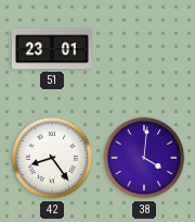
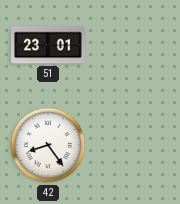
38: 4:01 -> none
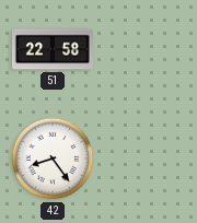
51: 23:01 -> 22:58
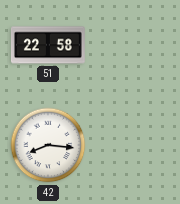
42: 8:24 -> 8:16
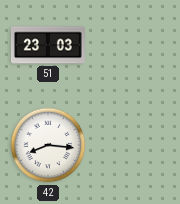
51: 22:58 -> 23:03
